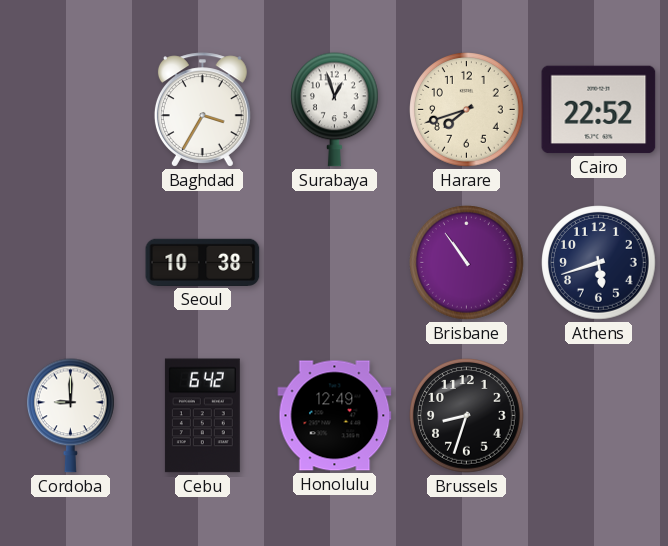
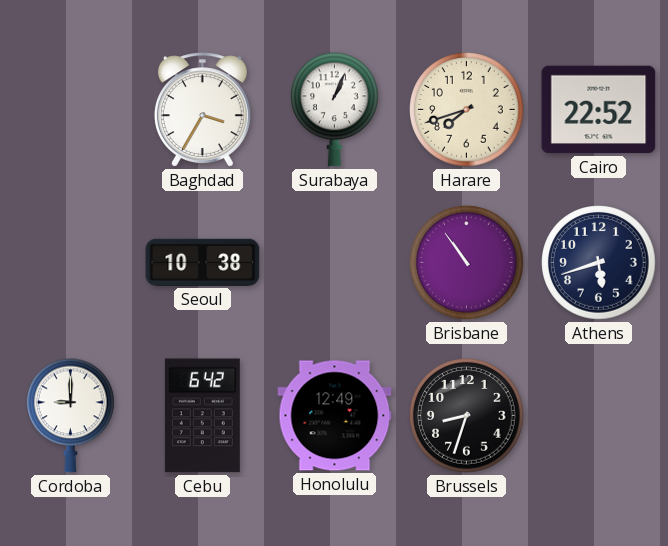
Surabaya: 12:57 -> 1:04
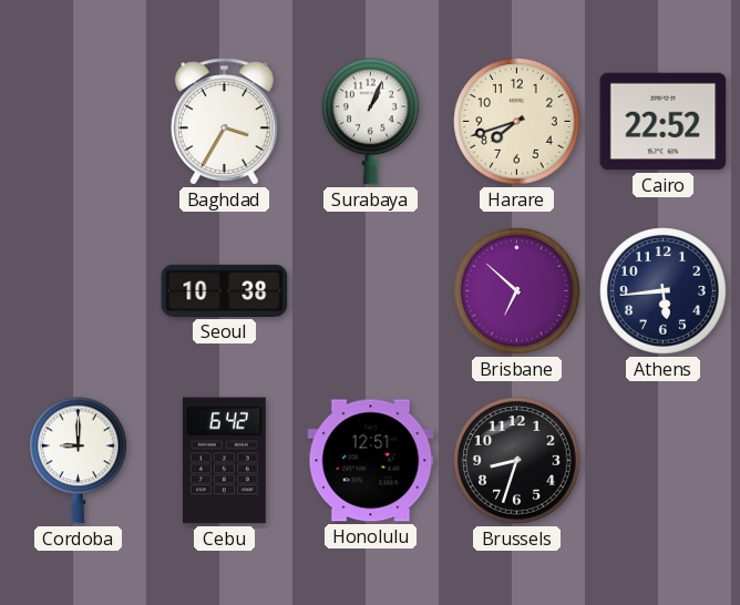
Brisbane: 10:54 -> 6:52
Athens: 5:42 -> 5:44
Honolulu: 12:49 -> 12:51
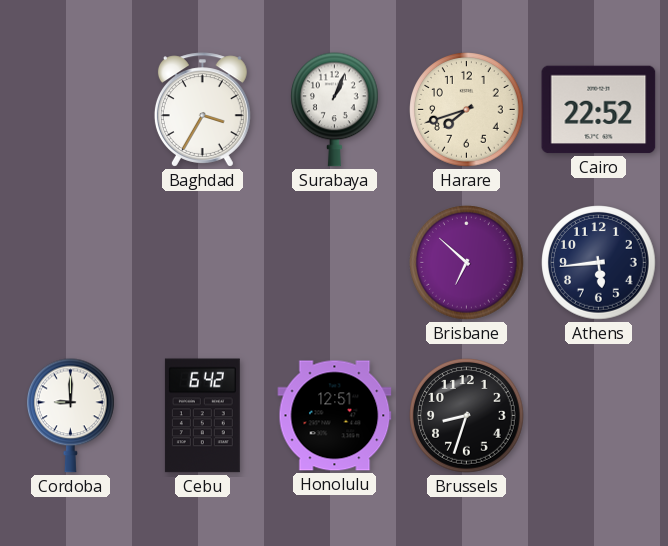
Seoul: 10:38 -> none
